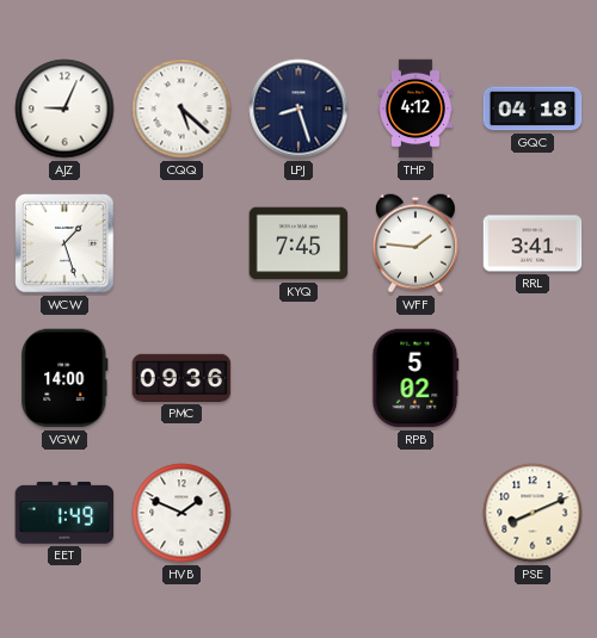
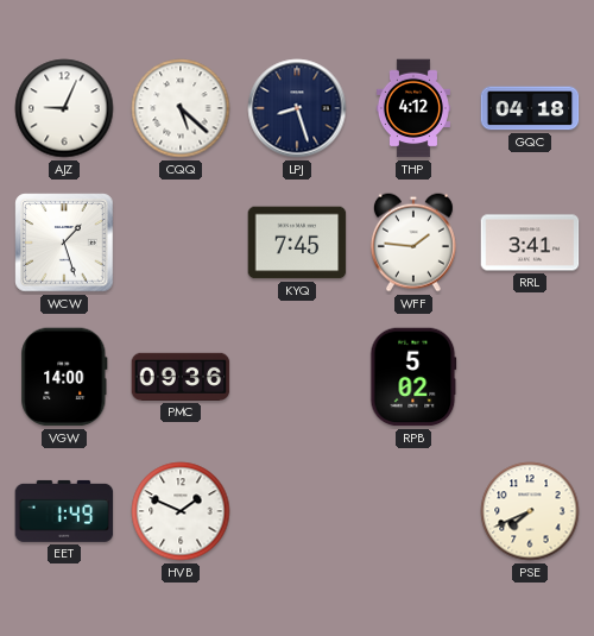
PSE: 8:11 -> 7:41
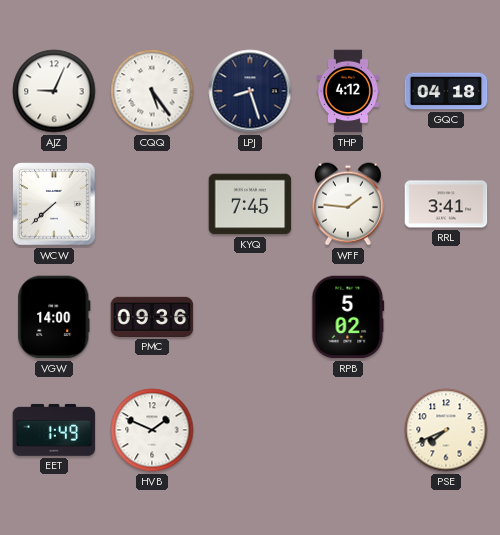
CQQ: 5:22 -> 5:24
WCW: 1:27 -> 7:38
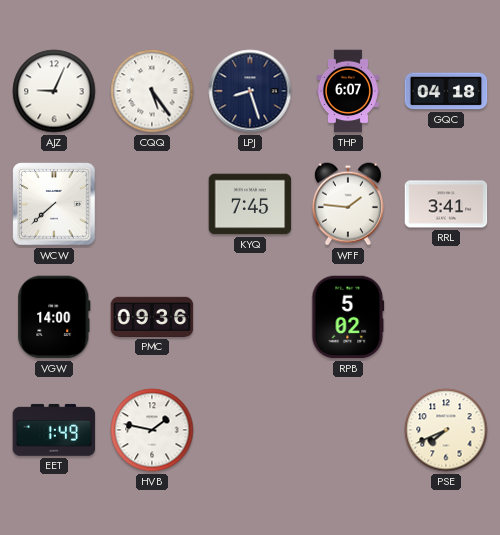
THP: 4:12 -> 6:07
HVB: 1:49 -> 1:47
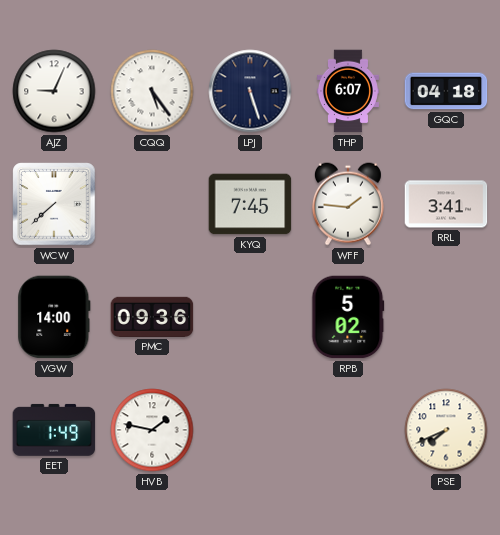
LPJ: 8:27 -> 5:27
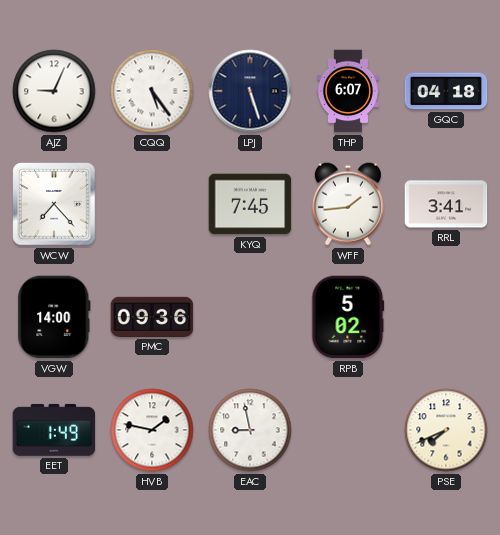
WCW: 7:38 -> 7:23
WFF: 1:46 -> 1:44
EAC: none -> 8:58
